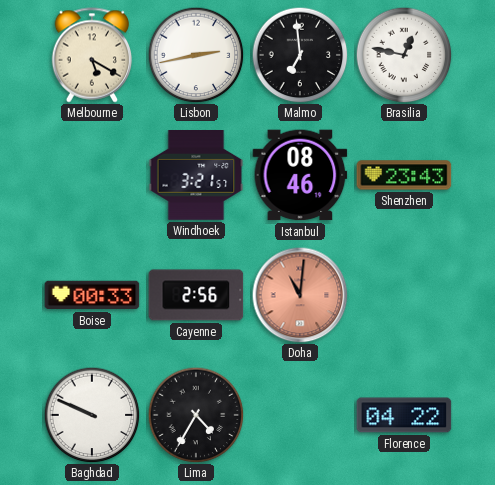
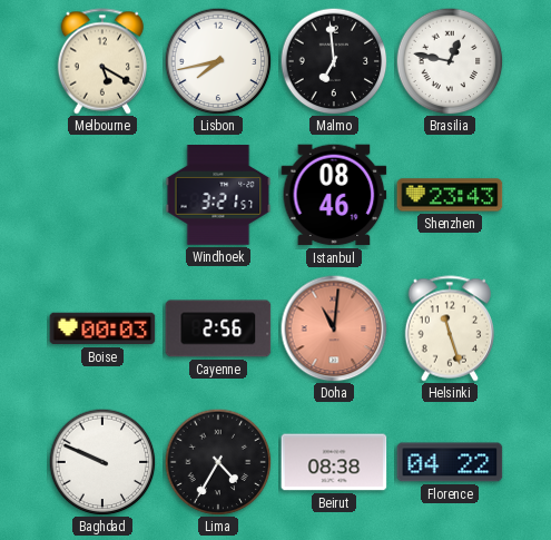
Lisbon: 2:43 -> 7:43
Boise: 00:33 -> 00:03
Helsinki: none -> 11:27
Beirut: none -> 08:38
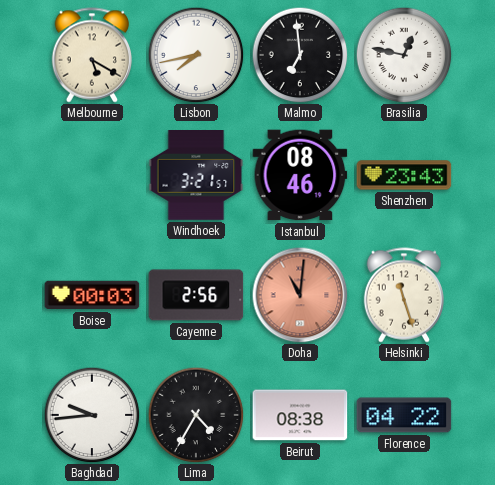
Baghdad: 9:49 -> 9:44
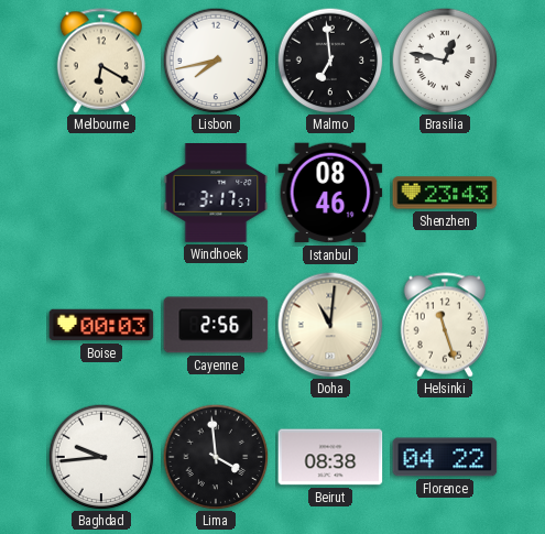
Melbourne: 5:20 -> 6:20
Windhoek: 3:21 -> 3:17
Doha dial: salmon -> cream
Lima: 4:35 -> 3:59
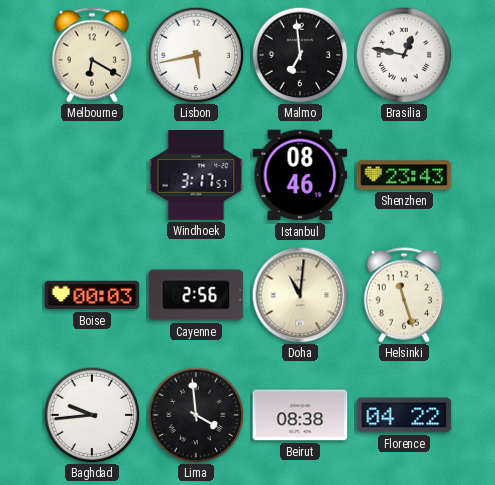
Lisbon: 7:43 -> 5:43
